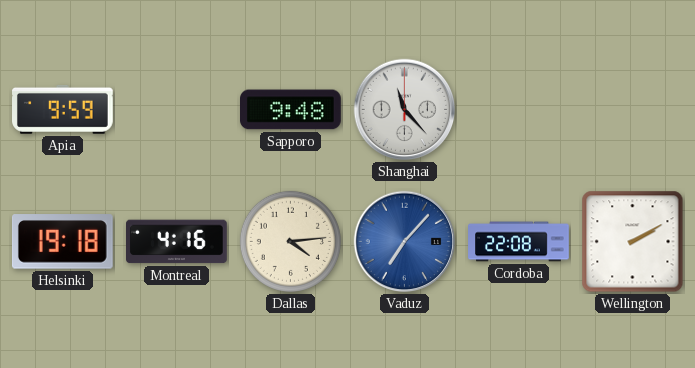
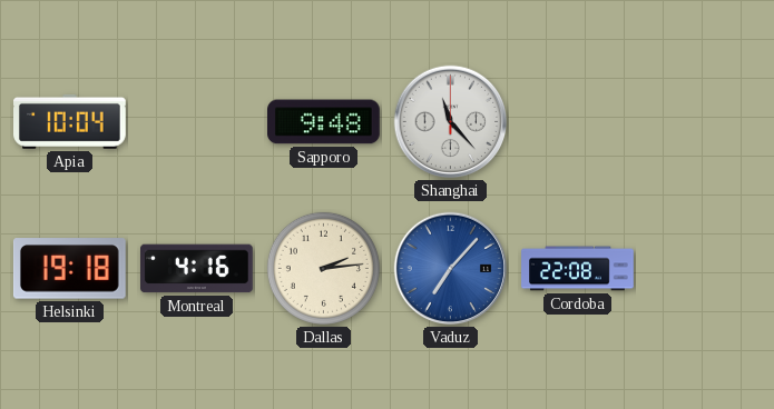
Apia: 9:59 -> 10:04
Dallas: 4:14 -> 2:14
Wellington: 2:10 -> none
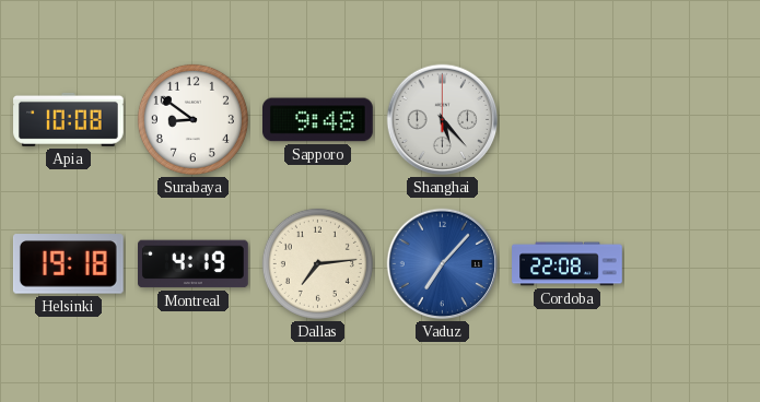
Apia: 10:04 -> 10:08
Surabaya: none -> 8:51
Shanghai: 11:23 -> 5:23
Montreal: 4:16 -> 4:19
Dallas: 2:14 -> 7:14
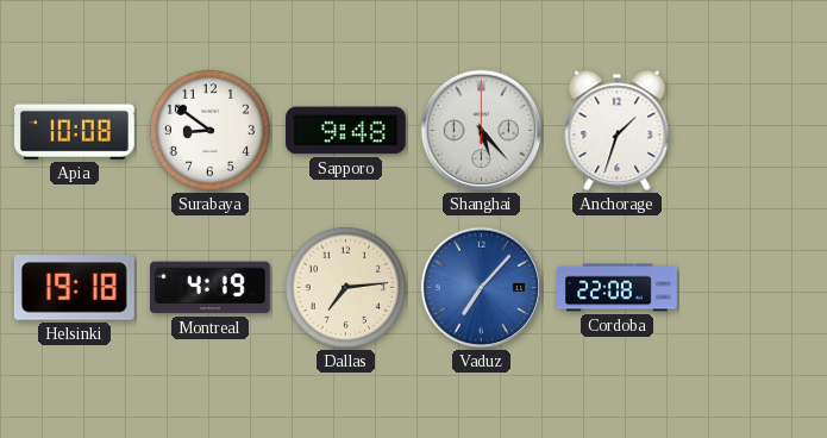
Anchorage: none -> 1:33
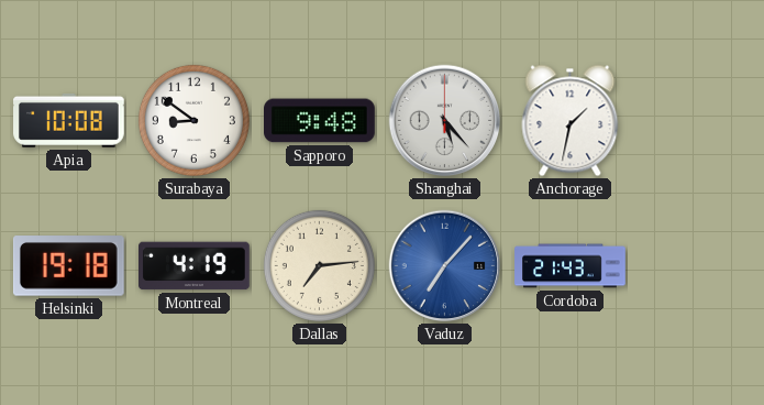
Anchorage: 1:33 -> 1:32
Cordoba: 22:08 -> 21:43
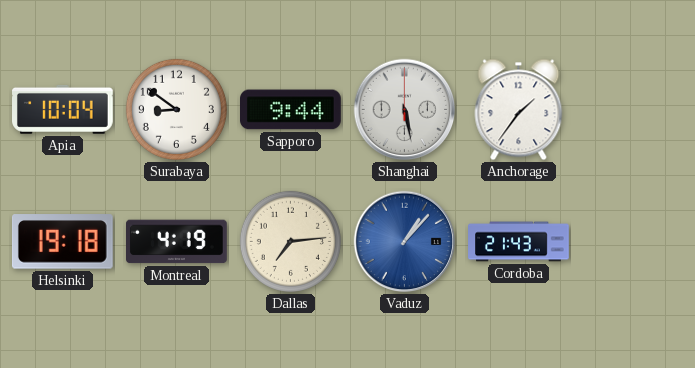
Apia: 10:08 -> 10:04
Sapporo: 9:48 -> 9:44
Shanghai: 5:23 -> 5:28
Anchorage: 1:32 -> 1:36
Vaduz: 7:07 -> 1:07
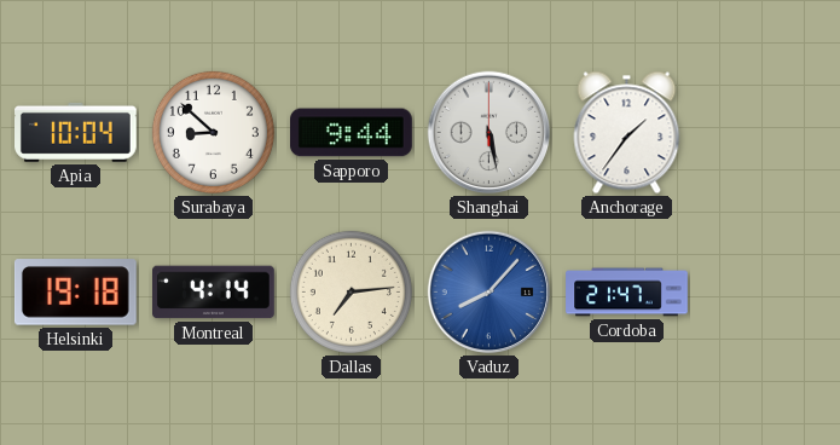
Surabaya: 8:51 -> 8:52
Montreal: 4:19 -> 4:14
Vaduz: 1:07 -> 8:07
Cordoba: 21:43 -> 21:47
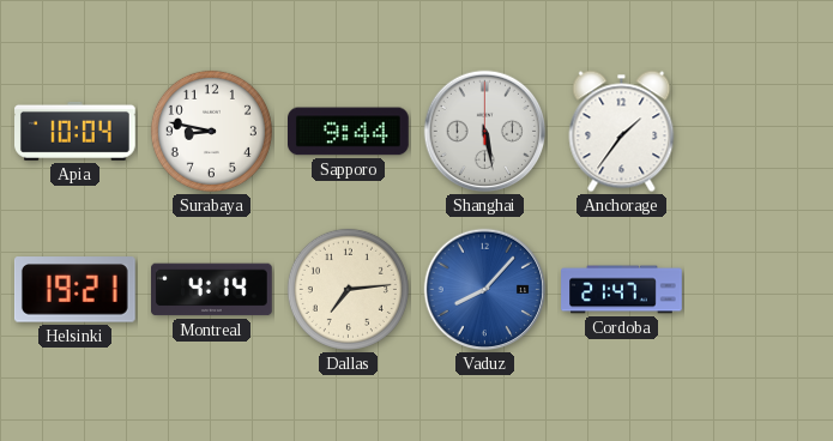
Surabaya: 8:52 -> 8:47
Helsinki: 19:18 -> 19:21
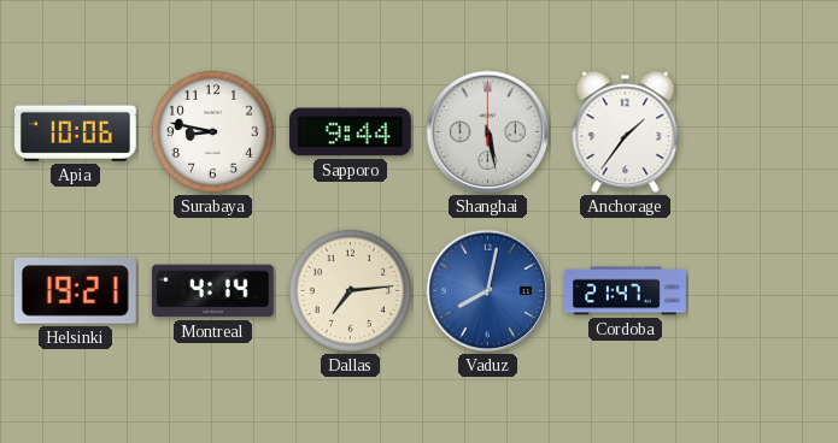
Apia: 10:04 -> 10:06
Vaduz: 8:07 -> 8:02
